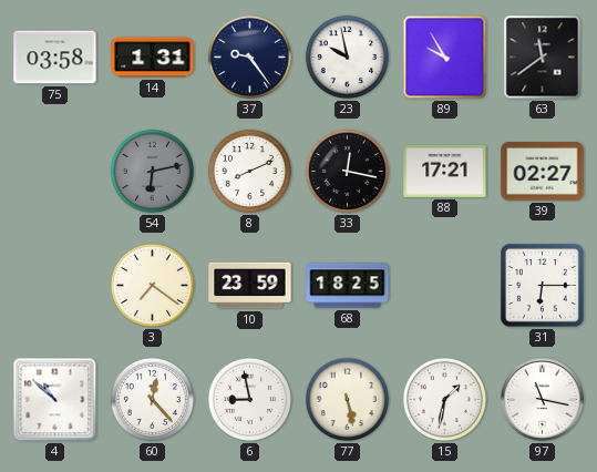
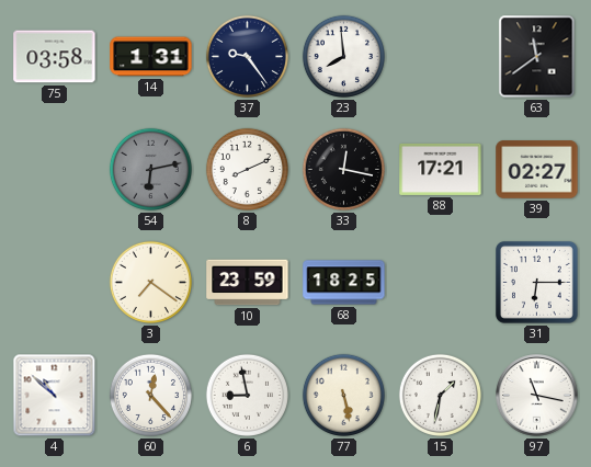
23: 9:58 -> 7:59
89: 9:55 -> none
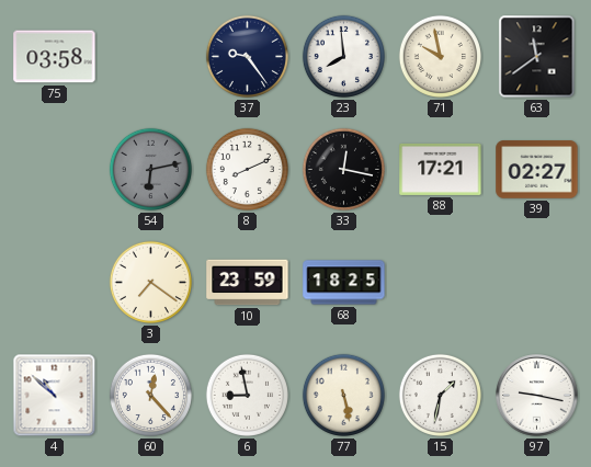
14: 1:31 -> none
71: none -> 9:58
31: 6:15 -> none
97: 11:17 -> 9:17
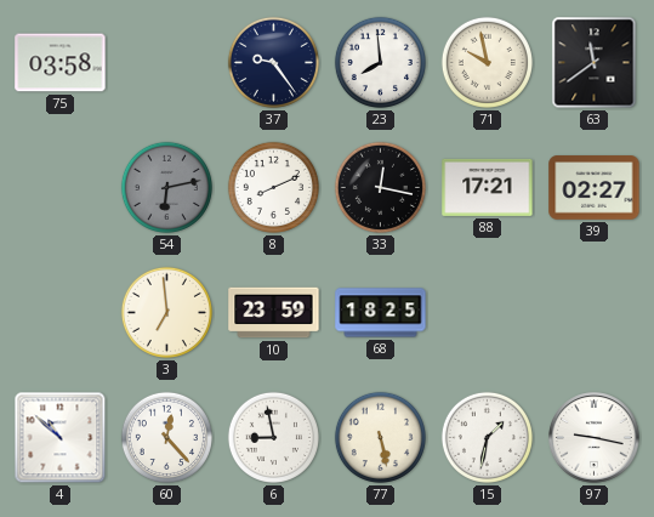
3: 7:21 -> 6:59
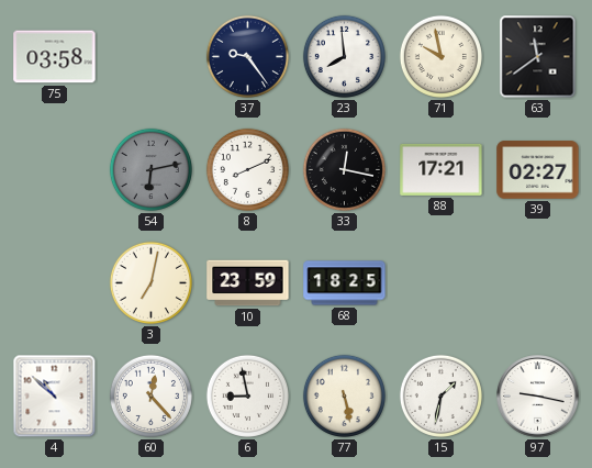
3: 6:59 -> 7:02
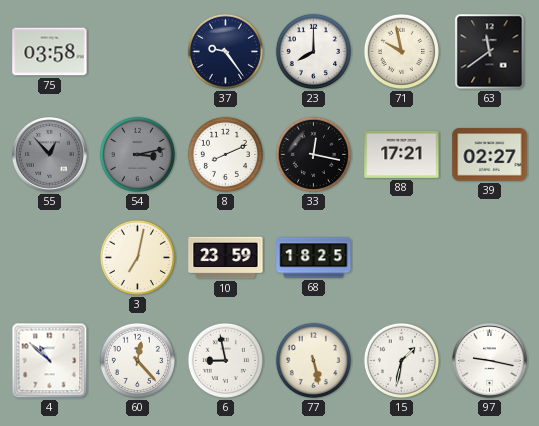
23: 7:59 -> 8:00
55: none -> 12:53
54: 6:13 -> 3:13
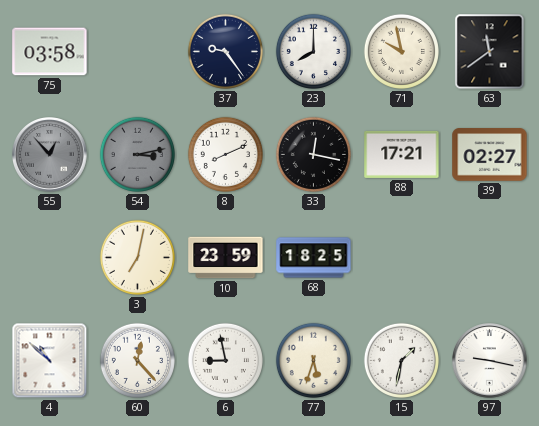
77: 5:28 -> 5:33
